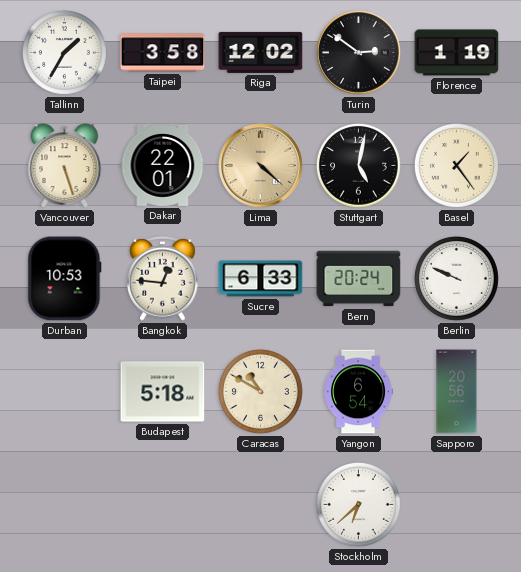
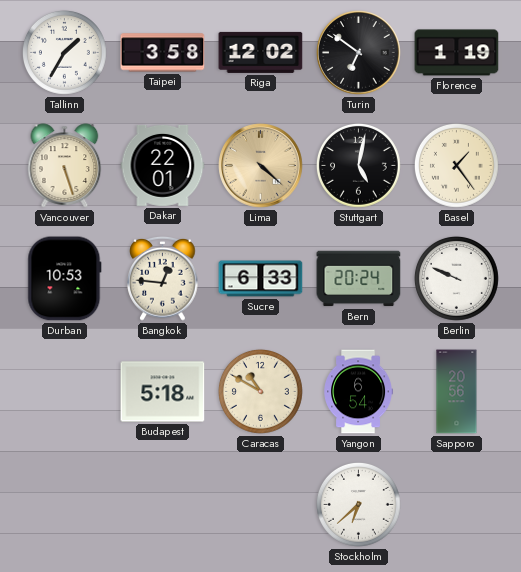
Turin: 2:51 -> 6:51
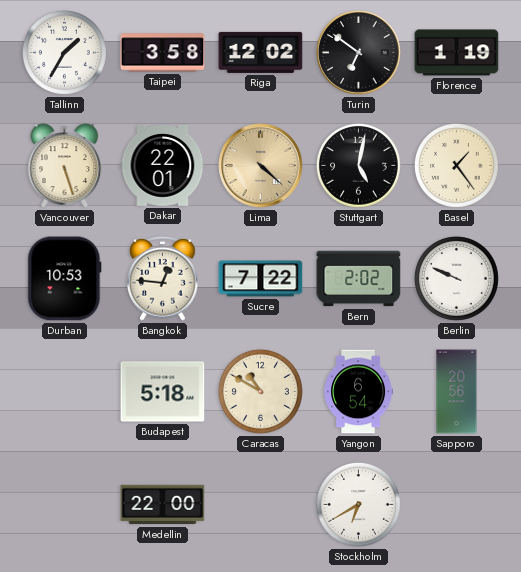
Sucre: 6:33 -> 7:22
Bern: 20:24 -> 2:02
Medellin: none -> 22:00
Stockholm: 6:38 -> 6:40
